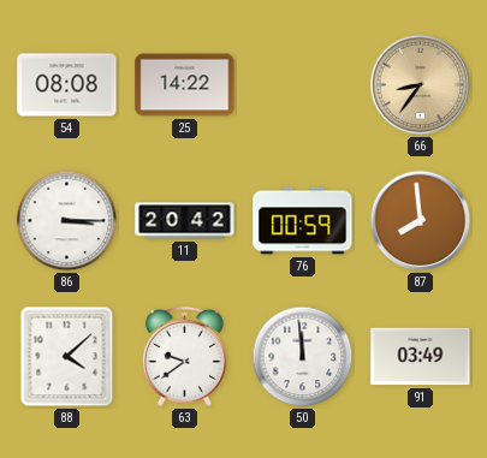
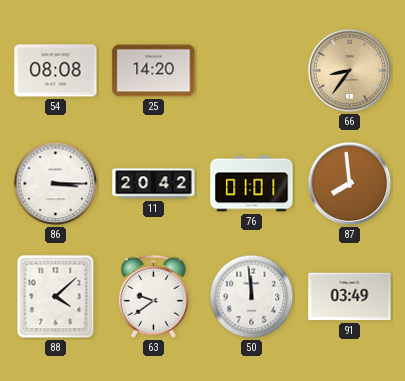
25: 14:22 -> 14:20
76: 00:59 -> 01:01
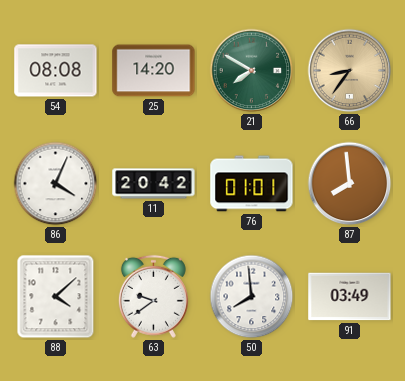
21: none -> 7:50
86: 3:15 -> 4:04
50: 11:59 -> 7:59
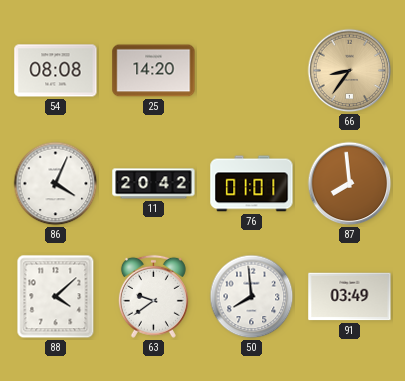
21: 7:50 -> none
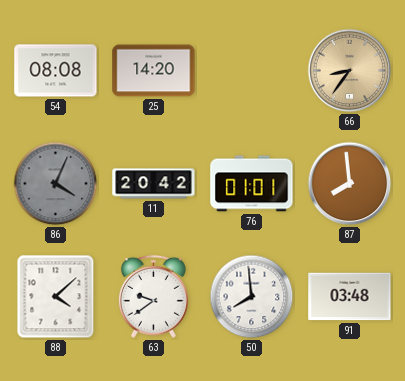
86 dial: white -> grey
91: 03:49 -> 03:48
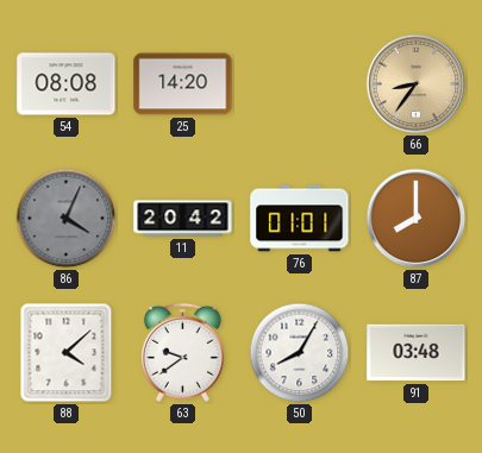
87: 7:59 -> 8:00
50: 7:59 -> 8:05
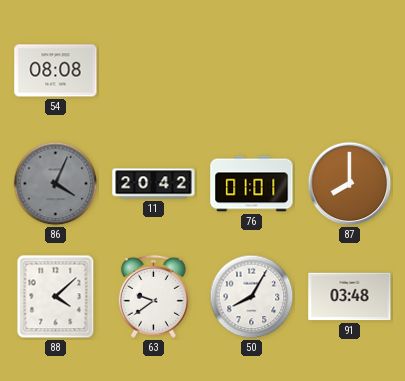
25: 14:20 -> none
66: 8:36 -> none
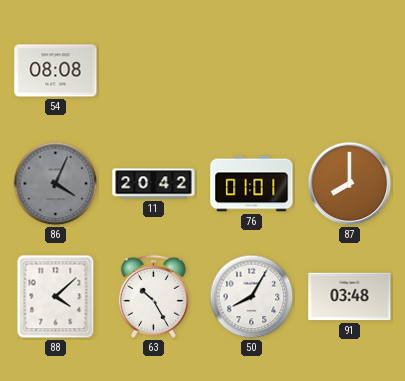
63: 9:39 -> 10:25
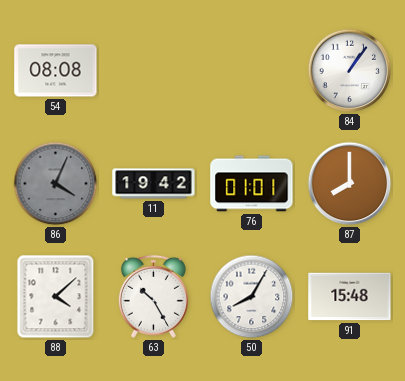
84: none -> 1:06
11: 20:42 -> 19:42
91: 03:48 -> 15:48
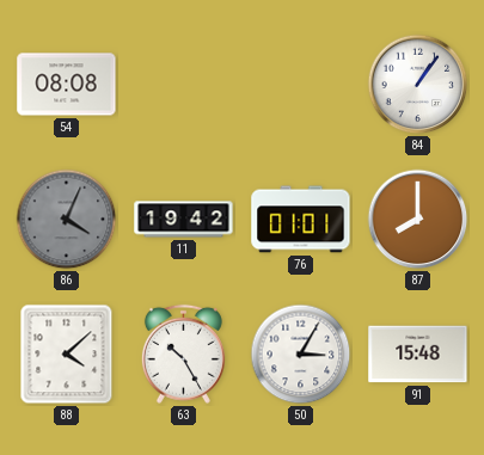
50: 8:05 -> 3:05
